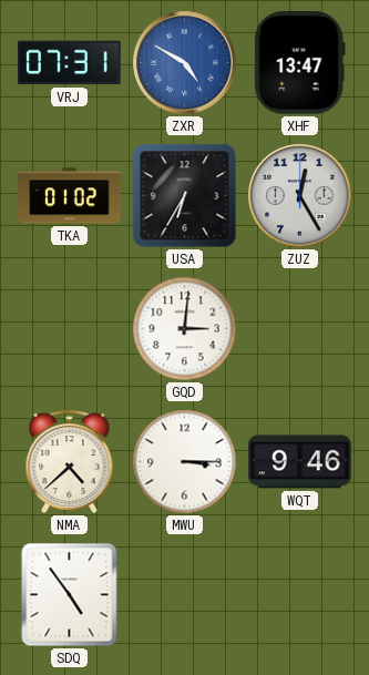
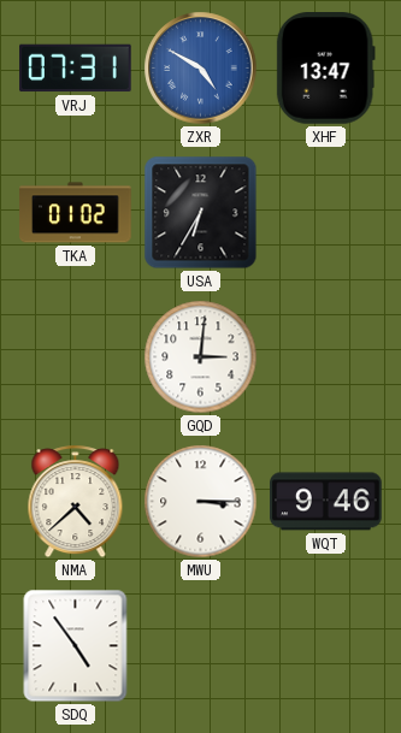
ZUZ: 12:25 -> none
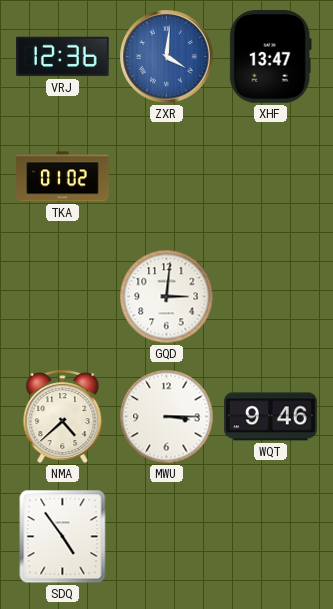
VRJ: 07:31 -> 12:36
ZXR: 4:50 -> 4:01
USA: 6:35 -> none
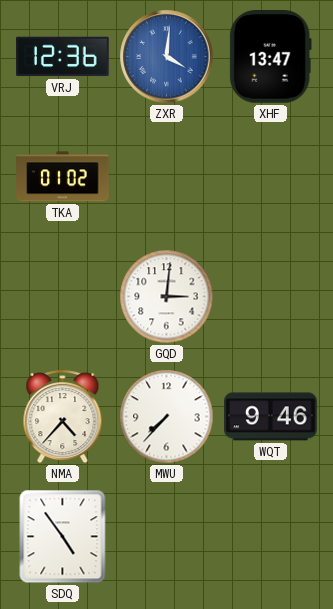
NMA: 4:38 -> 4:37
MWU: 3:15 -> 7:37
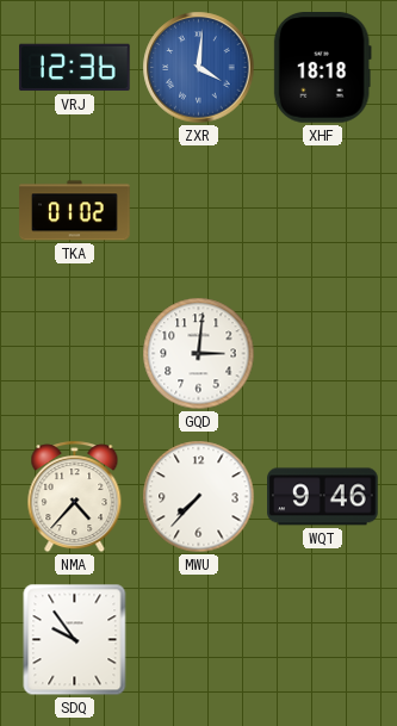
XHF: 13:47 -> 18:18
SDQ: 4:54 -> 9:54
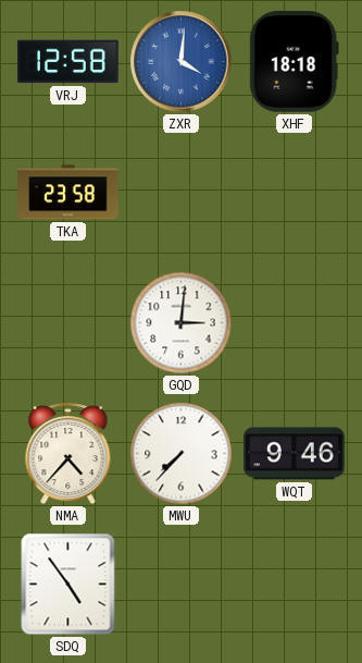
VRJ: 12:36 -> 12:58
TKA: 01:02 -> 23:58
SDQ: 9:54 -> 4:54
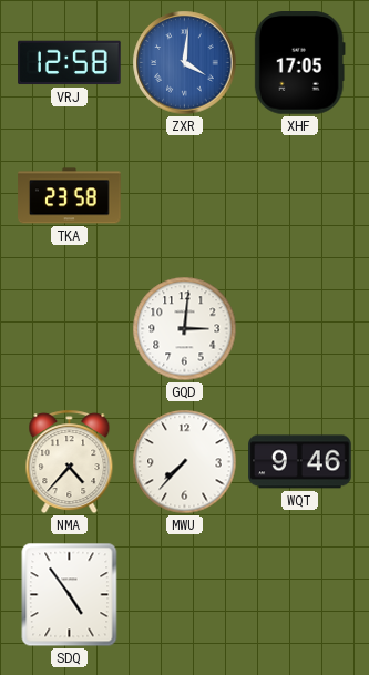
XHF: 18:18 -> 17:05
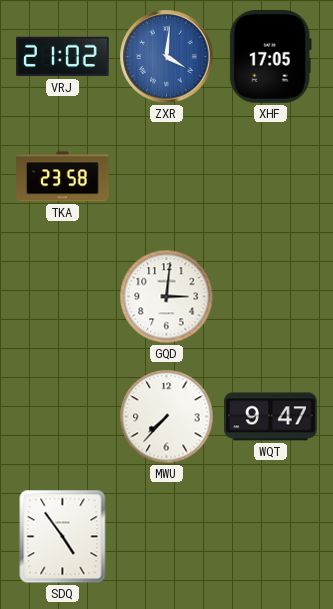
VRJ: 12:58 -> 21:02
NMA: 4:37 -> none
WQT: 9:46 -> 9:47
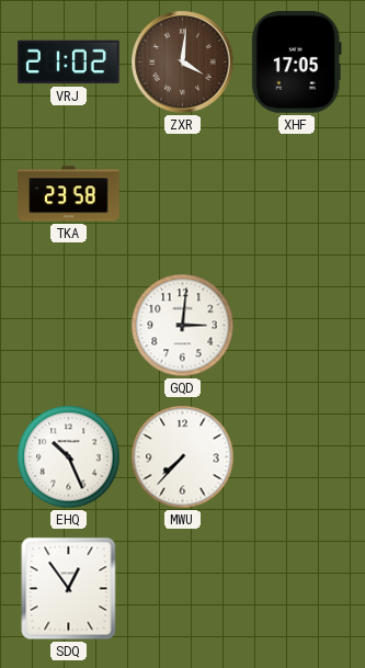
ZXR dial: blue -> brown
EHQ: none -> 10:26
WQT: 9:47 -> none
SDQ: 4:54 -> 12:54
